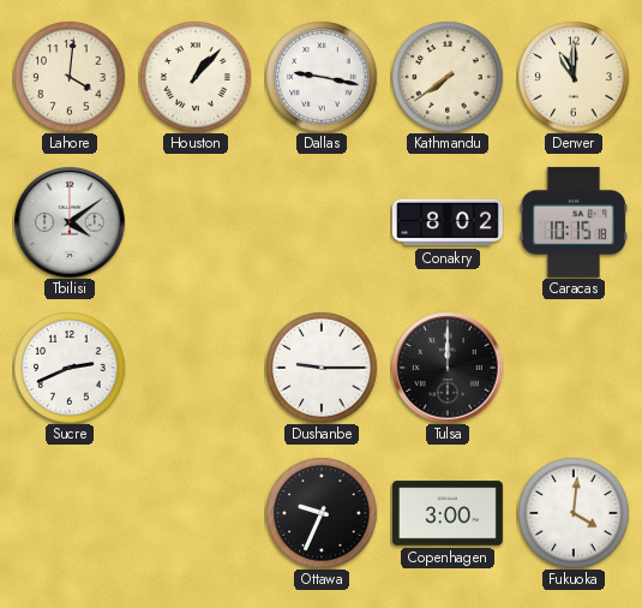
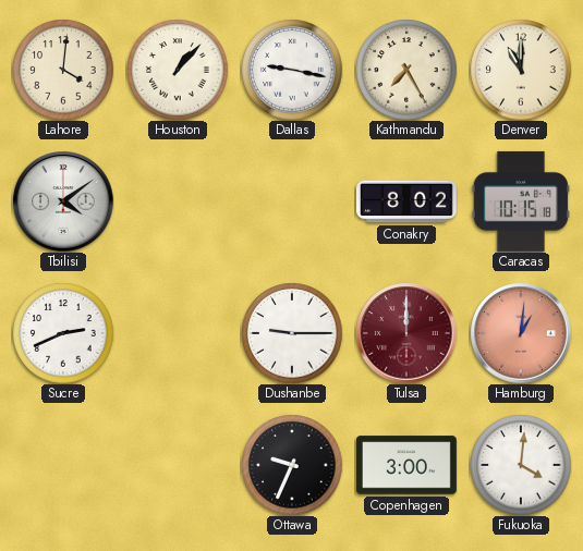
Kathmandu: 7:39 -> 7:25
Tulsa dial: black -> burgundy
Hamburg: none -> 1:01
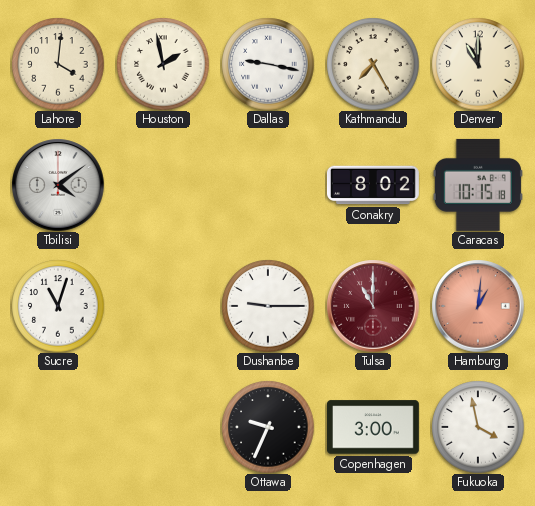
Houston: 1:07 -> 1:58
Sucre: 2:41 -> 11:03
Tulsa: 12:00 -> 11:00
Fukuoka: 4:01 -> 3:58
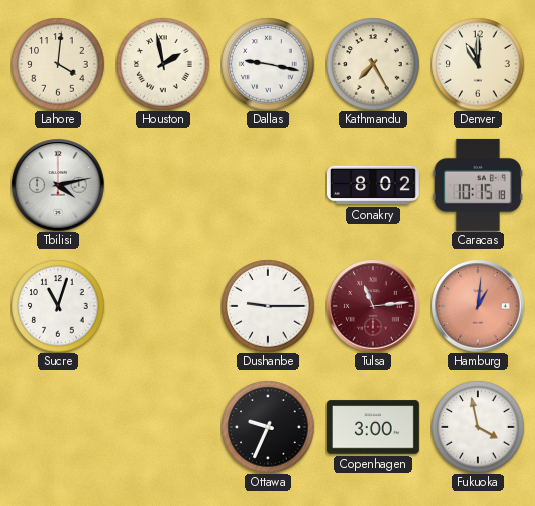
Tbilisi: 4:09 -> 4:13
Tulsa: 11:00 -> 11:14
